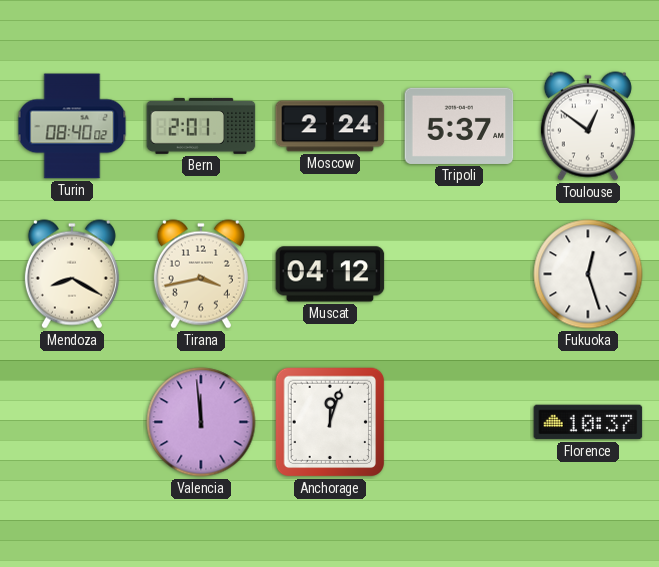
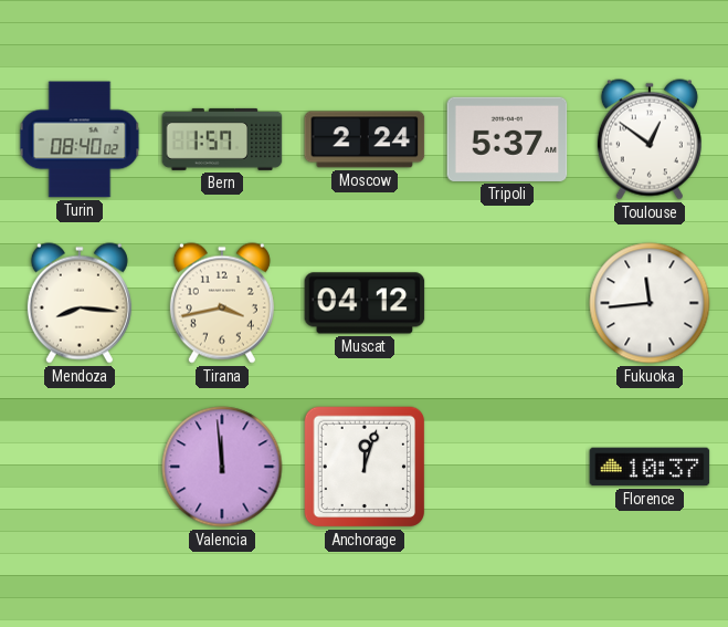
Bern: 2:01 -> 1:57
Mendoza: 8:20 -> 8:16
Fukuoka: 12:27 -> 11:44
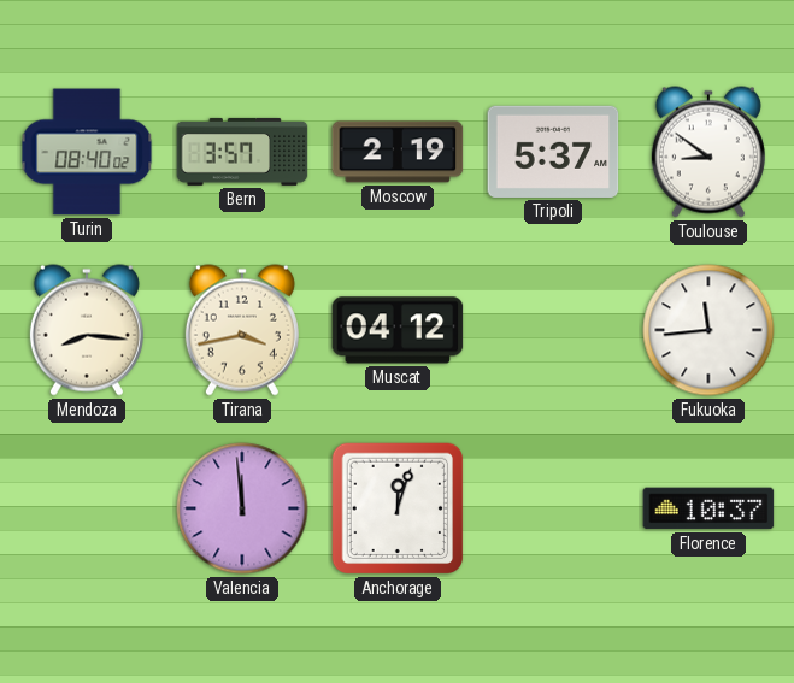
Bern: 1:57 -> 3:57
Moscow: 2:24 -> 2:19
Toulouse: 12:51 -> 8:51
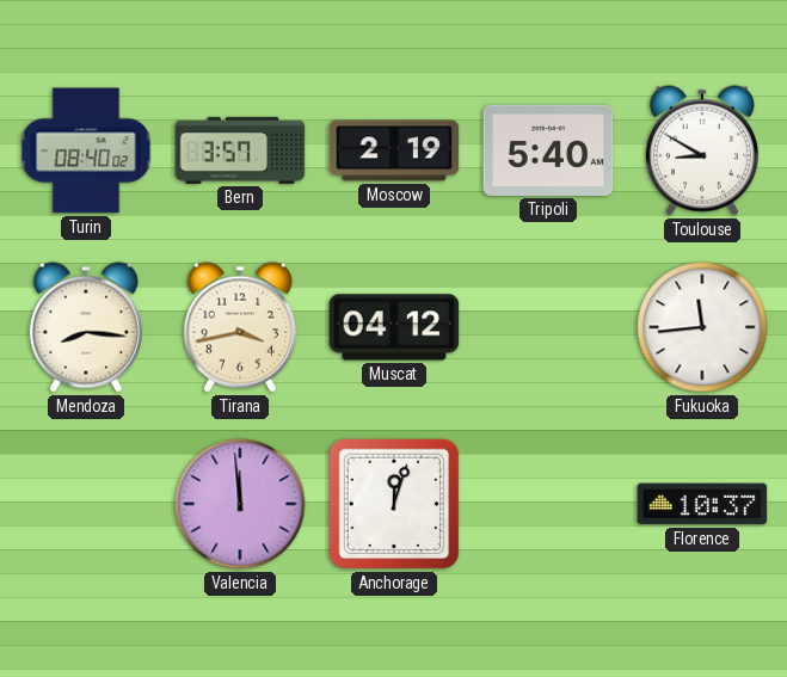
Tripoli: 5:37 -> 5:40
Toulouse: 8:51 -> 8:50
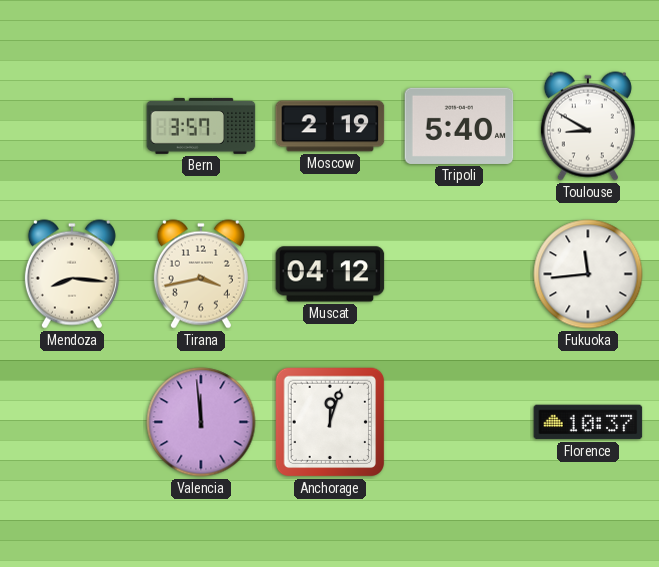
Turin: 08:40 -> none
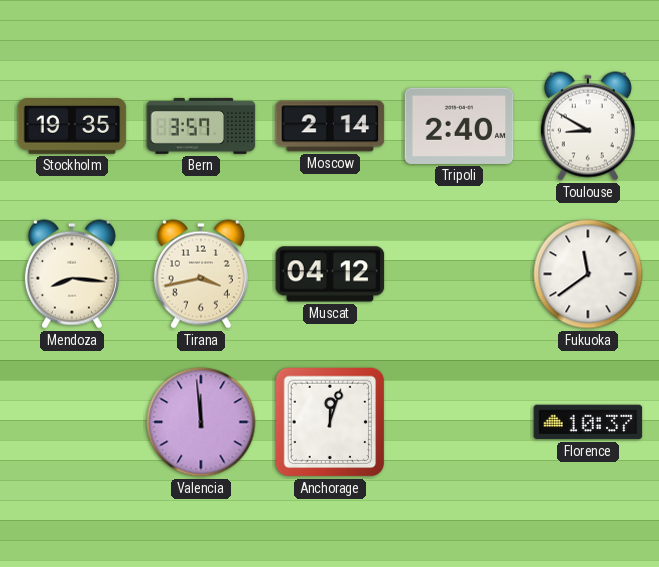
Stockholm: none -> 19:35
Moscow: 2:19 -> 2:14
Tripoli: 5:40 -> 2:40
Fukuoka: 11:44 -> 11:39
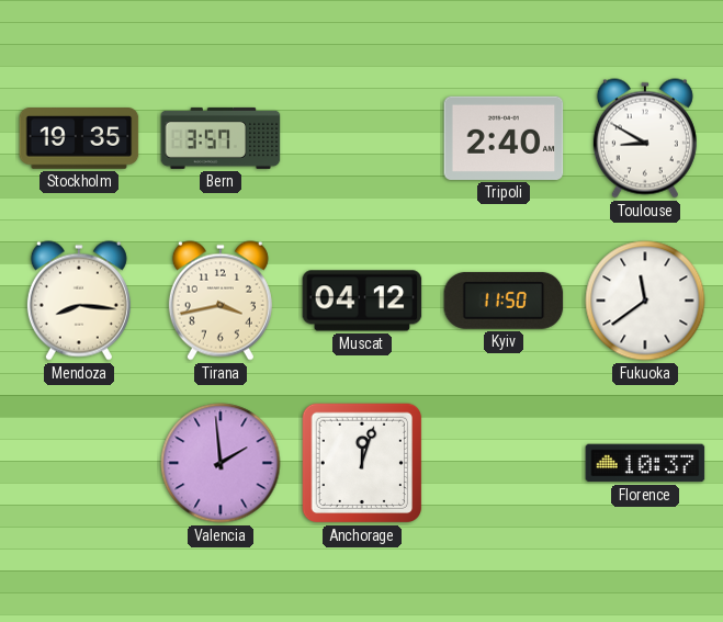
Moscow: 2:14 -> none
Kyiv: none -> 11:50
Valencia: 11:59 -> 1:59
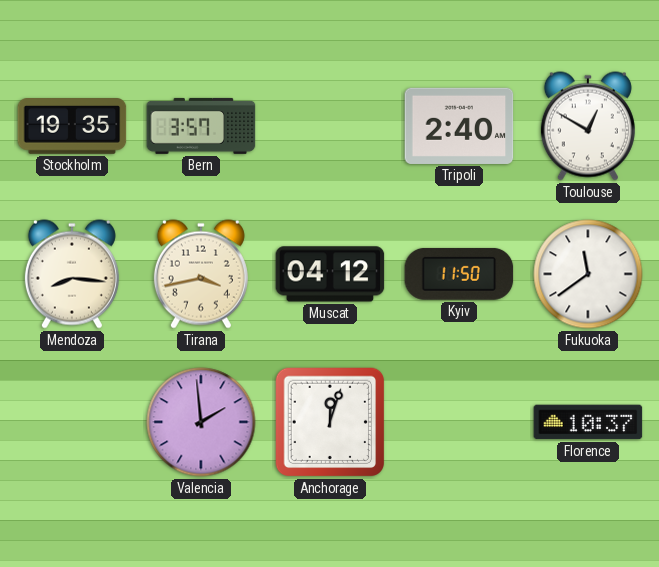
Toulouse: 8:50 -> 12:50
